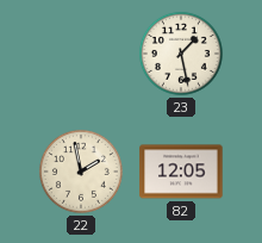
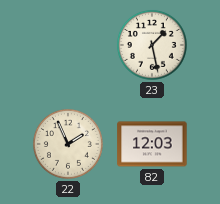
22: 1:58 -> 1:56
82: 12:05 -> 12:03
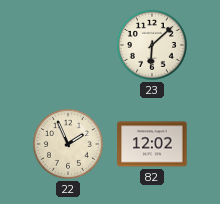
23: 1:28 -> 6:08
82: 12:03 -> 12:02
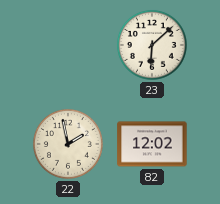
22: 1:56 -> 1:58
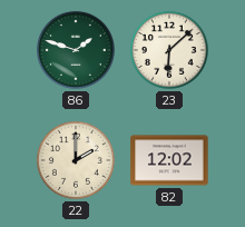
86: none -> 1:48
22: 1:58 -> 2:00
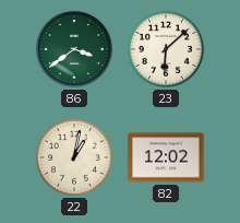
86: 1:48 -> 3:39
22: 2:00 -> 1:02
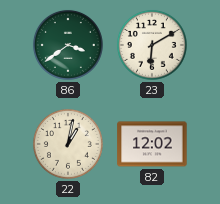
23: 6:08 -> 6:10
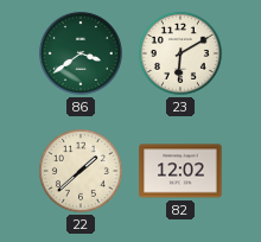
22: 1:02 -> 1:38
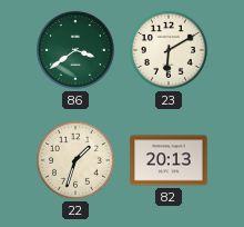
22: 1:38 -> 1:33
82: 12:02 -> 20:13
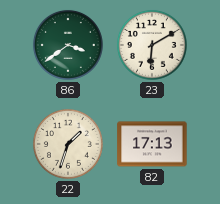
82: 20:13 -> 17:13
